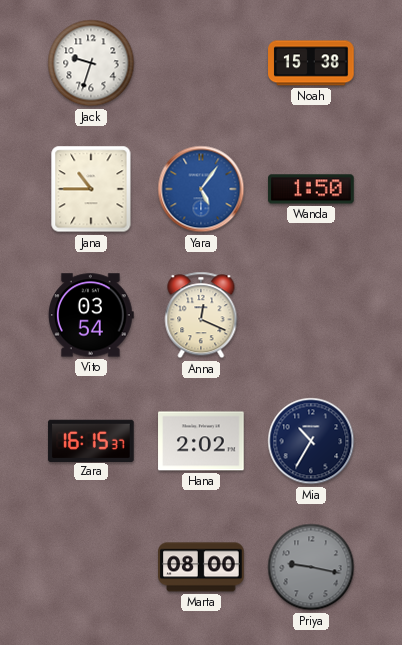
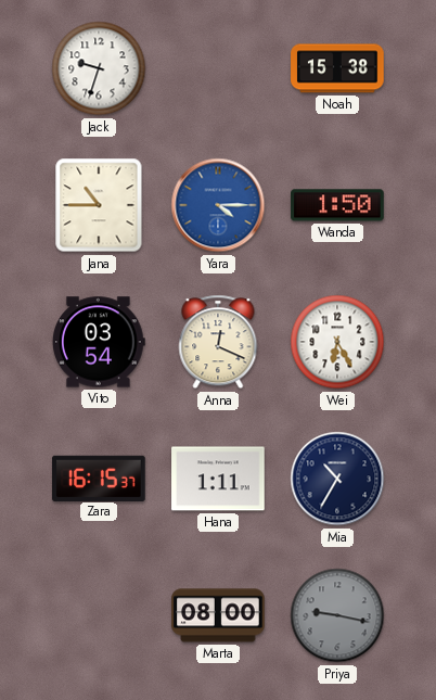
Yara: 5:06 -> 4:15
Wei: none -> 6:25
Hana: 2:02 -> 1:11
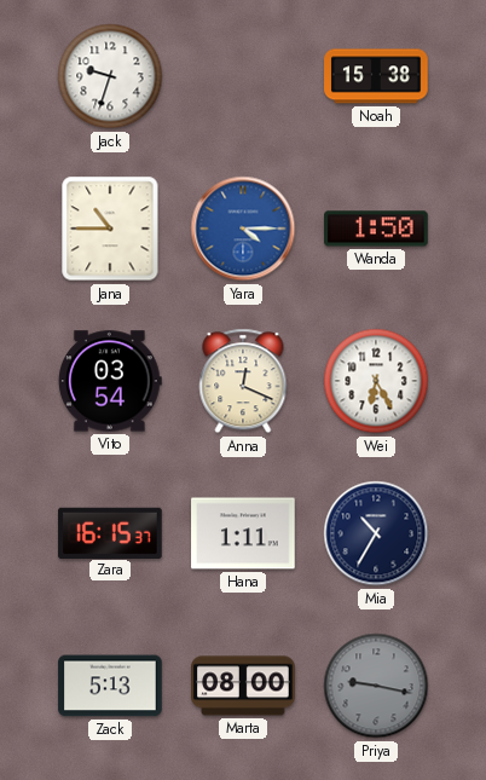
Zack: none -> 5:13
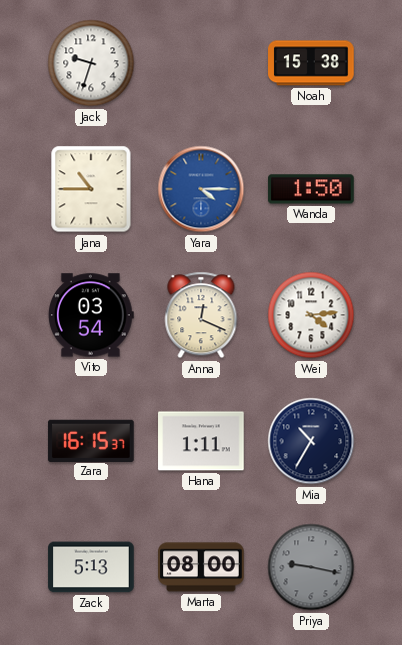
Wei: 6:25 -> 4:14
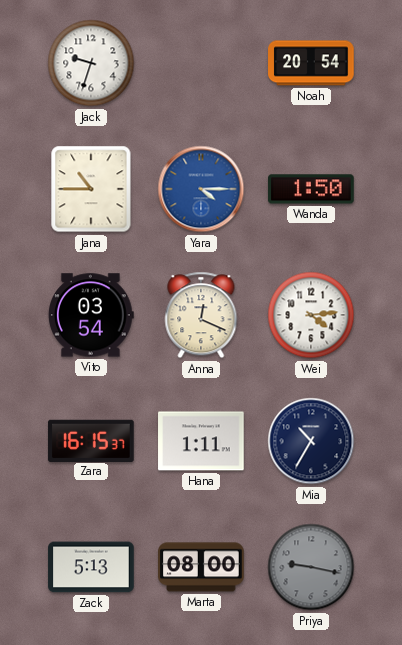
Noah: 15:38 -> 20:54
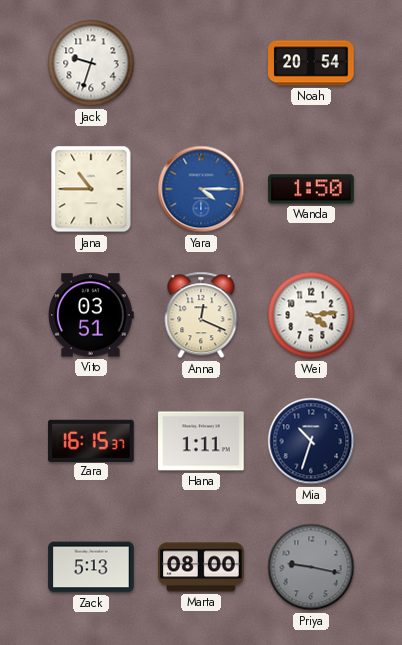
Vito: 03:54 -> 03:51
Mia: 10:35 -> 10:33
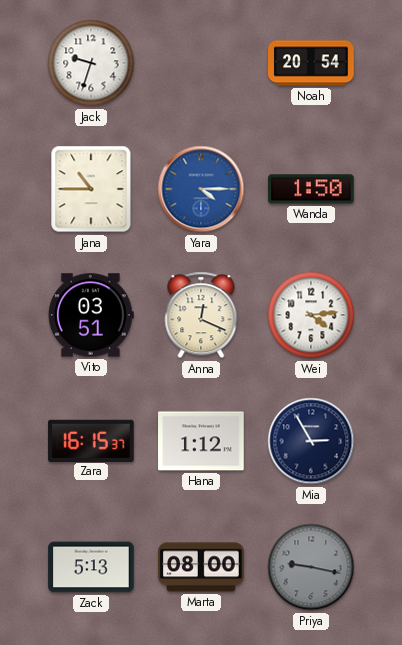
Hana: 1:11 -> 1:12
Mia: 10:33 -> 2:55
